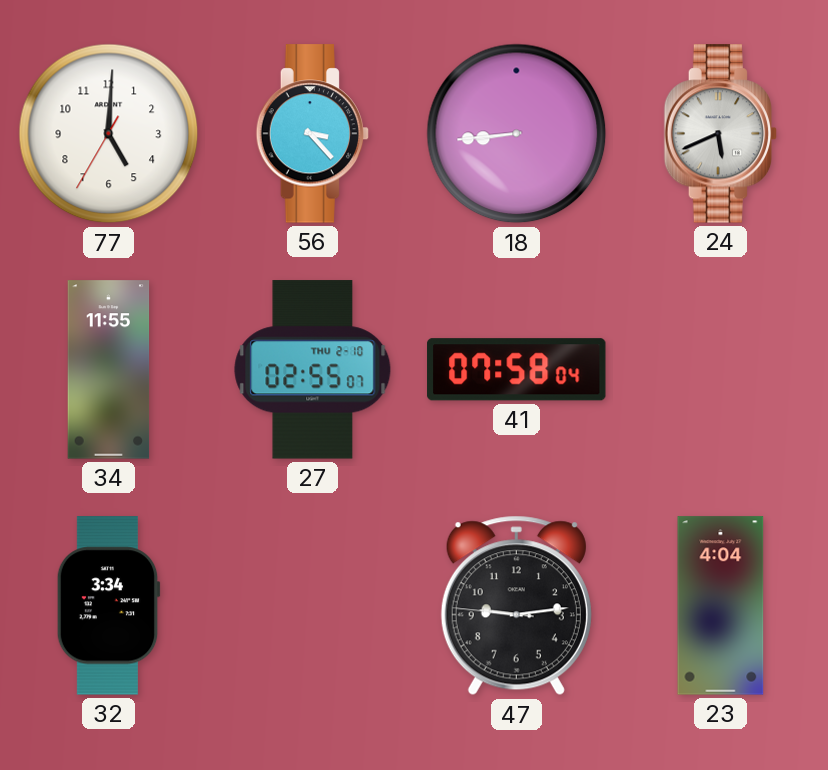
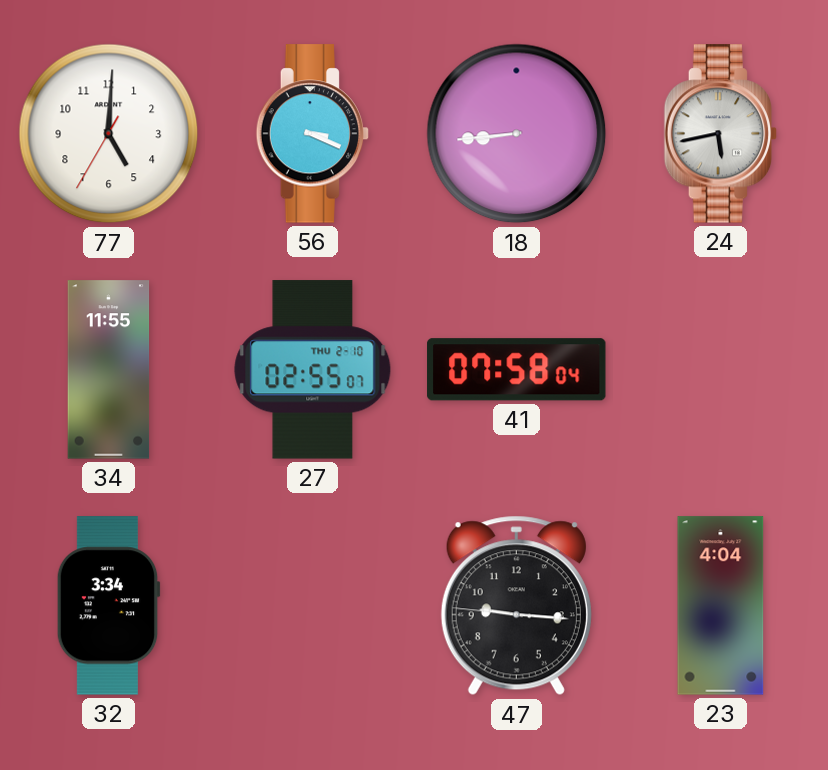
56: 3:23 -> 3:19
24: 5:41 -> 5:43
47: 9:13 -> 9:15
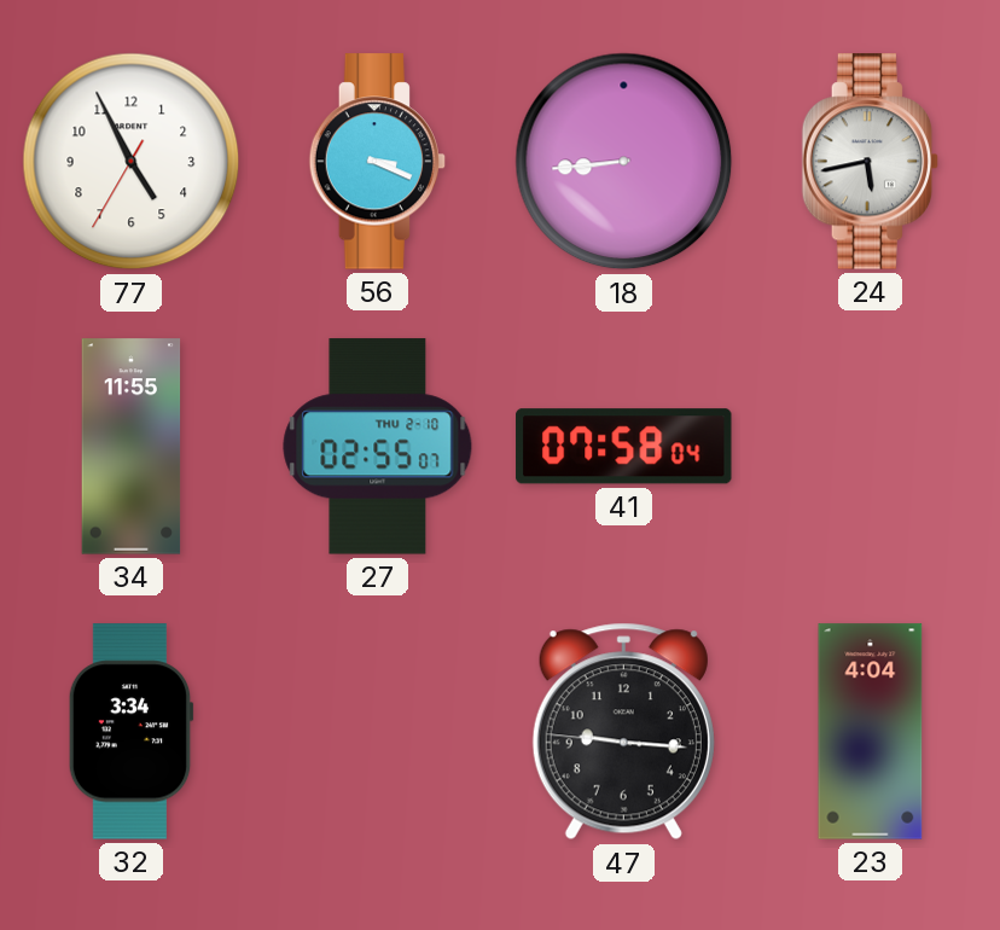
77: 5:00 -> 4:55
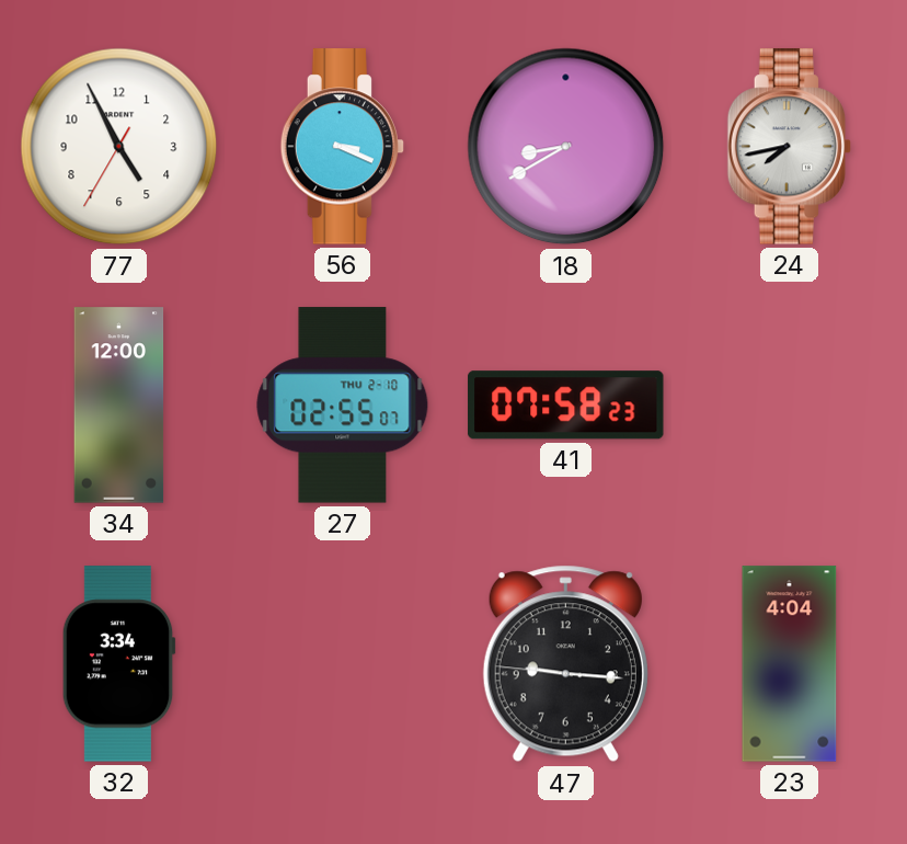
18: 8:44 -> 8:40
24: 5:43 -> 7:43
34: 11:55 -> 12:00
41: 07:58:04 -> 07:58:23
